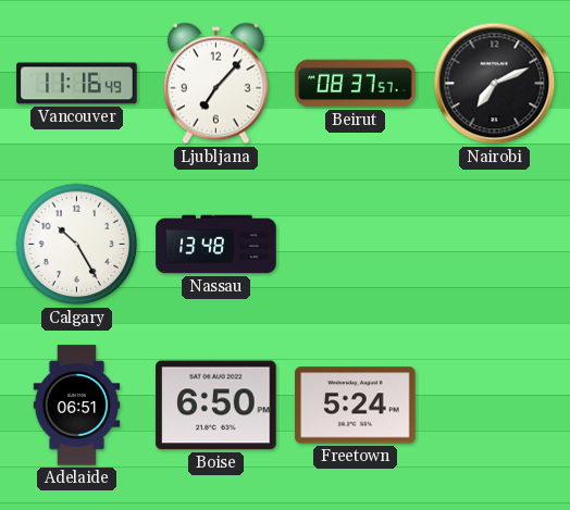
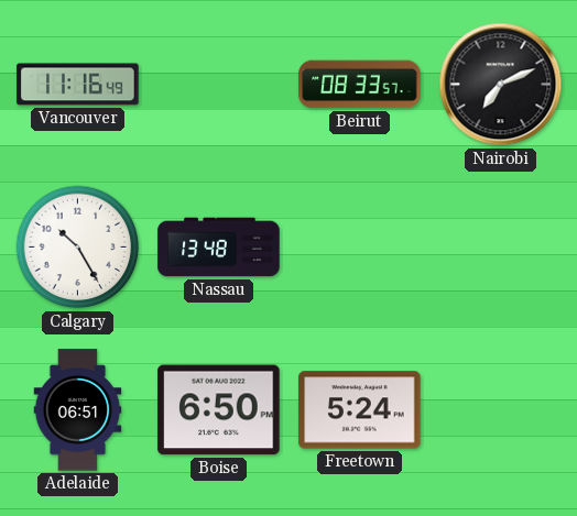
Ljubljana: 7:07 -> none
Beirut: 08:37 -> 08:33
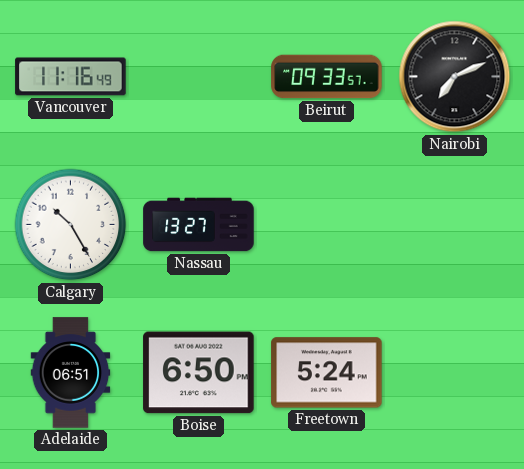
Beirut: 08:33 -> 09:33
Nassau: 13:48 -> 13:27
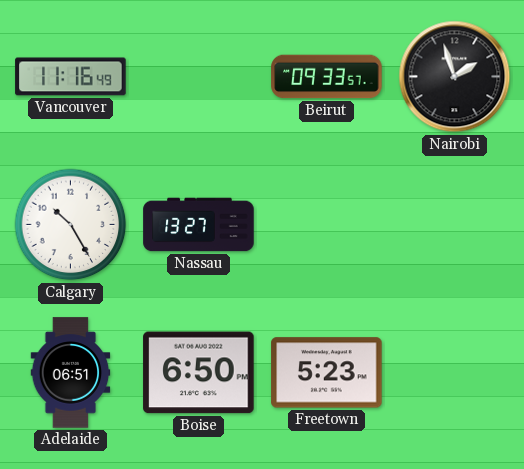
Nairobi: 7:11 -> 1:57
Freetown: 5:24 -> 5:23
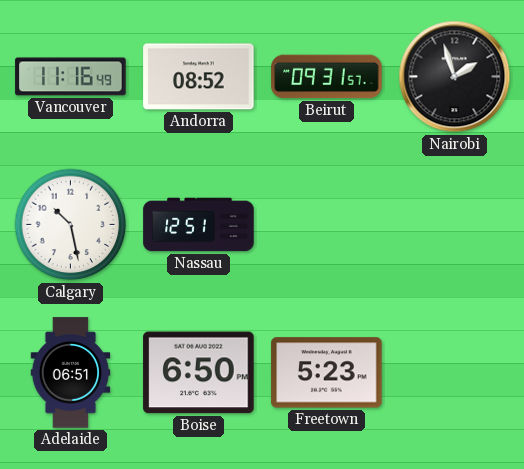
Andorra: none -> 08:52
Beirut: 09:33 -> 09:31
Calgary: 10:25 -> 10:28
Nassau: 13:27 -> 12:51
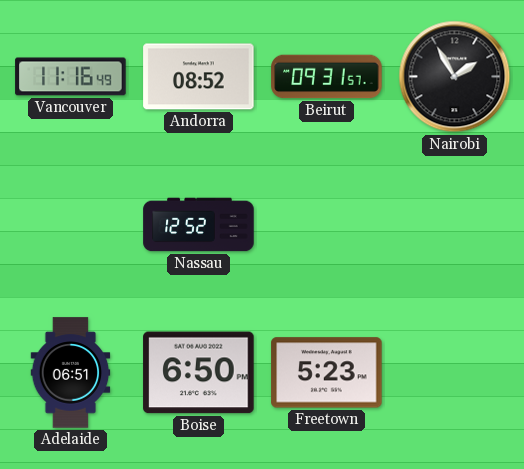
Nairobi: 1:57 -> 1:55
Calgary: 10:28 -> none
Nassau: 12:51 -> 12:52
